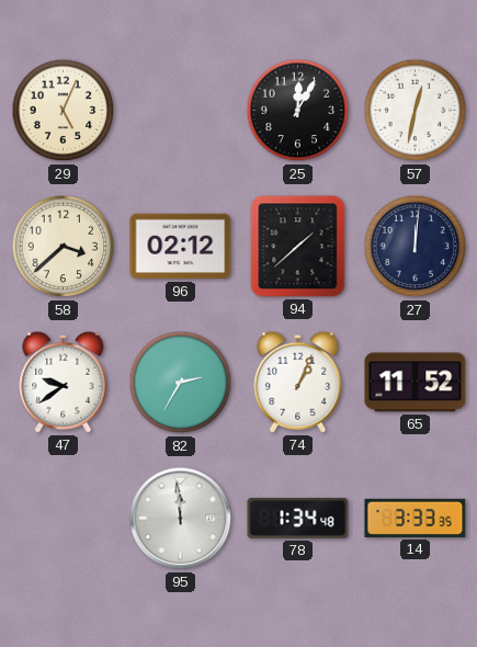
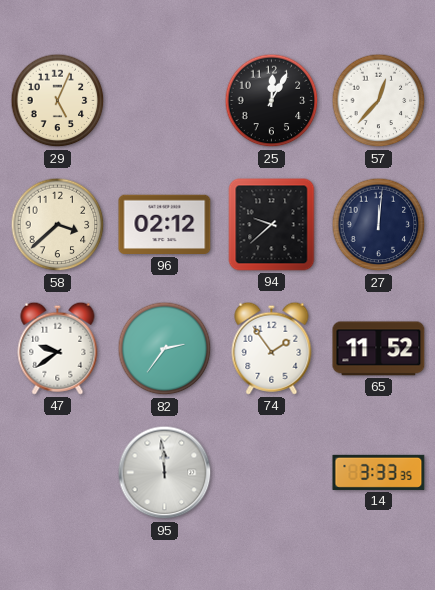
57: 12:32 -> 12:37
94: 1:38 -> 9:38
82: 2:35 -> 2:36
74: 1:04 -> 1:54
78: 1:34 -> none
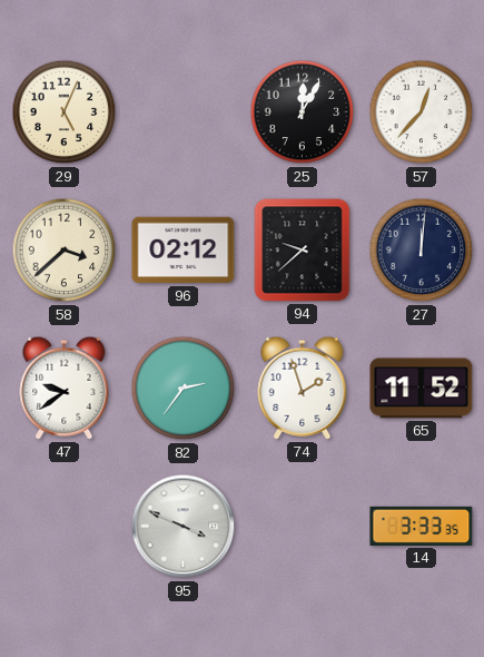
74: 1:54 -> 1:57
95: 11:59 -> 3:49
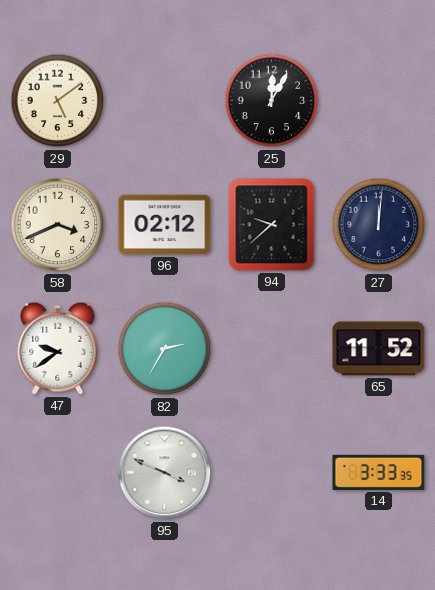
29: 5:04 -> 5:09
57: 12:37 -> none
58: 3:38 -> 3:41
82: 2:36 -> 2:35
74: 1:57 -> none
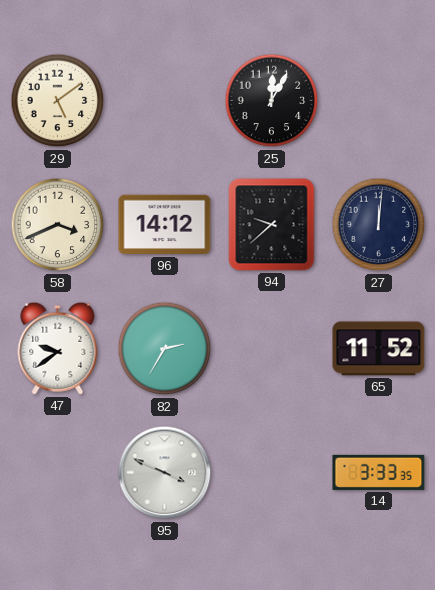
96: 02:12 -> 14:12
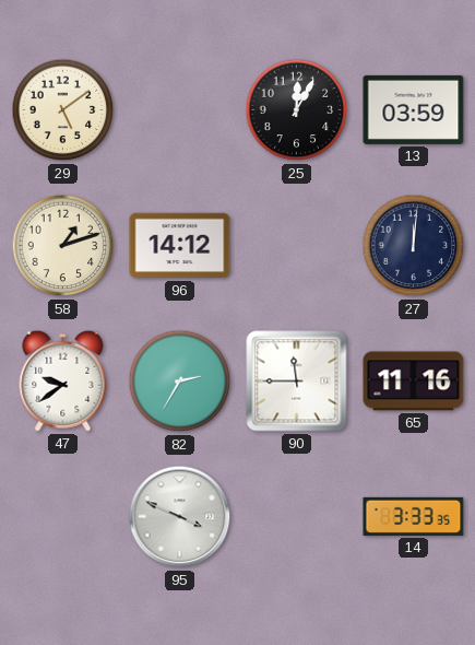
13: none -> 03:59
58: 3:41 -> 1:12
94: 9:38 -> none
90: none -> 11:45
65: 11:52 -> 11:16
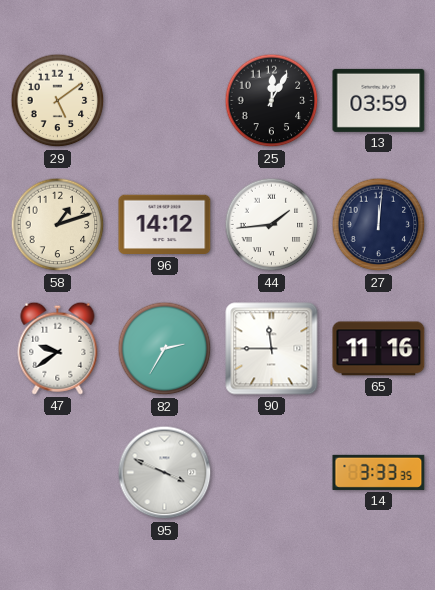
44: none -> 1:44
